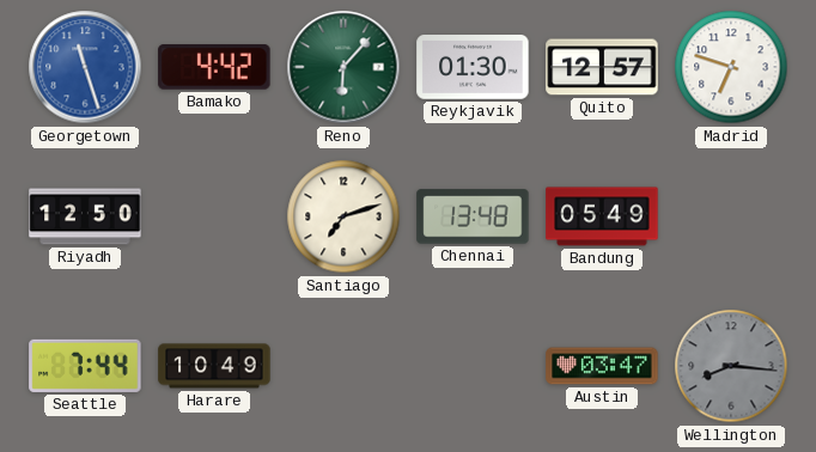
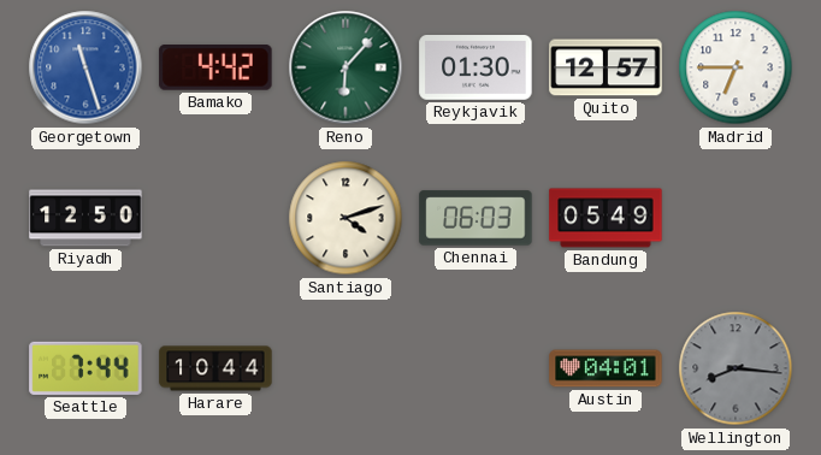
Madrid: 6:48 -> 6:45
Santiago: 7:12 -> 4:12
Chennai: 13:48 -> 06:03
Harare: 10:49 -> 10:44
Austin: 03:47 -> 04:01
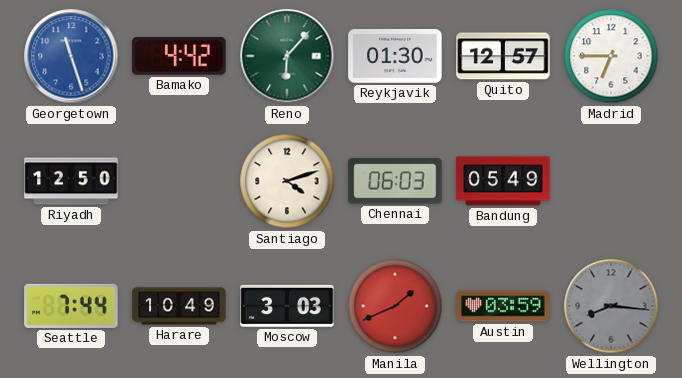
Harare: 10:44 -> 10:49
Moscow: none -> 3:03
Manila: none -> 1:41
Austin: 04:01 -> 03:59
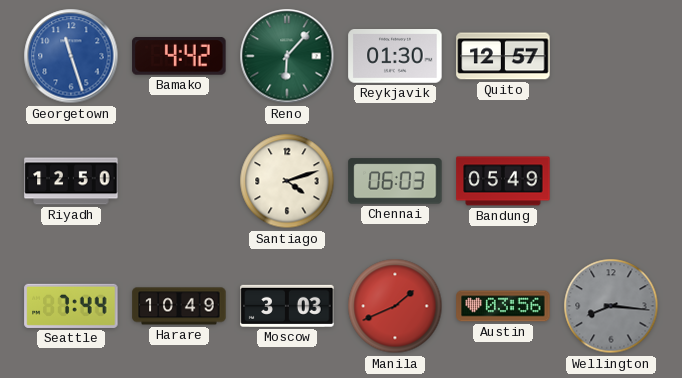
Madrid: 6:45 -> none
Austin: 03:59 -> 03:56
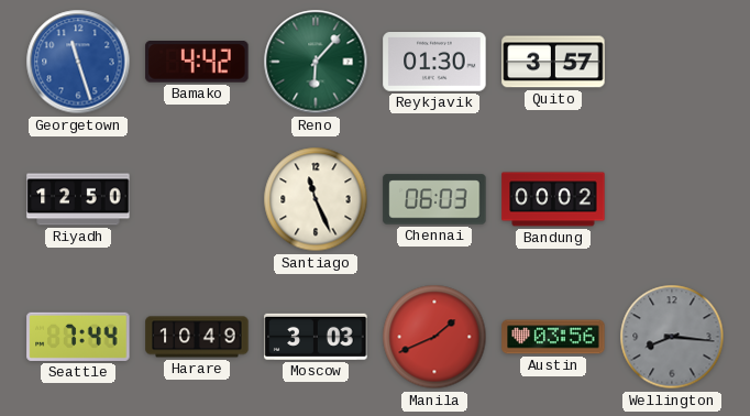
Quito: 12:57 -> 3:57
Santiago: 4:12 -> 11:26
Bandung: 05:49 -> 00:02
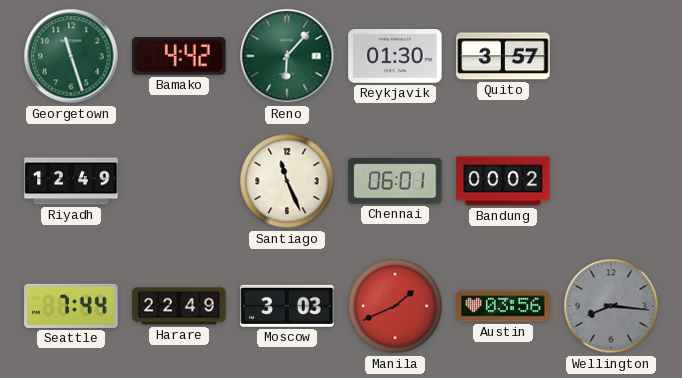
Georgetown dial: blue -> green
Riyadh: 12:50 -> 12:49
Chennai: 06:03 -> 06:01
Harare: 10:49 -> 22:49
